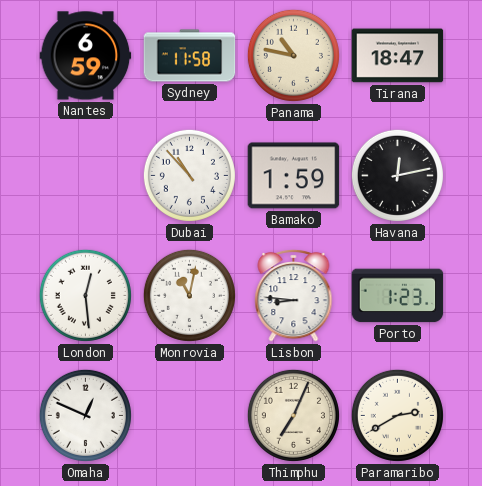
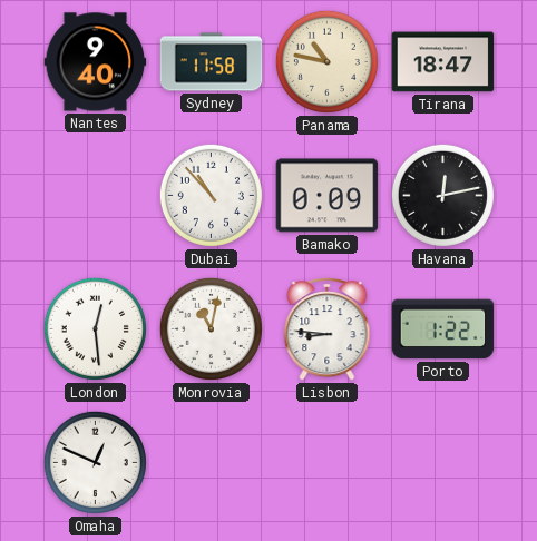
Nantes: 6:59 -> 9:40
Bamako: 1:59 -> 0:09
Porto: 1:23 -> 1:22
Thimphu: 7:04 -> none
Paramaribo: 2:40 -> none
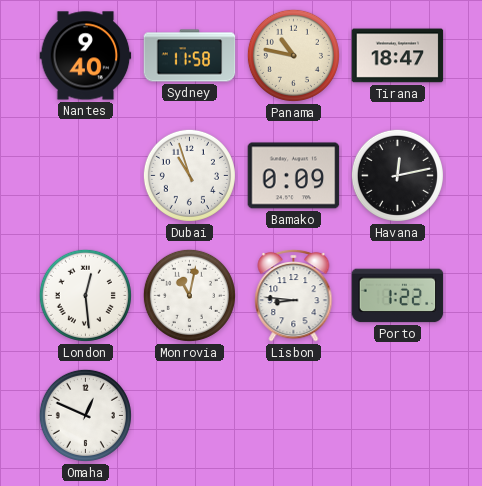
Dubai: 10:53 -> 10:57
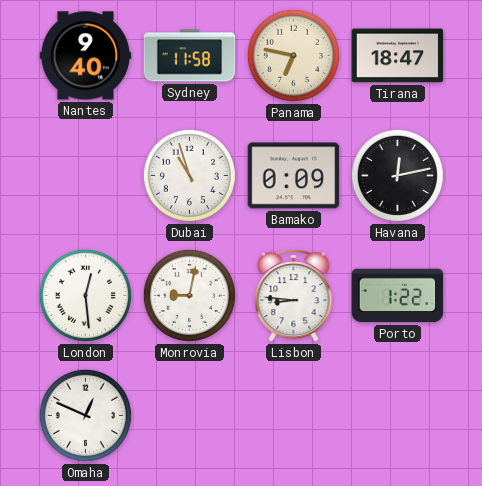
Panama: 10:47 -> 6:47
Monrovia: 11:02 -> 9:02
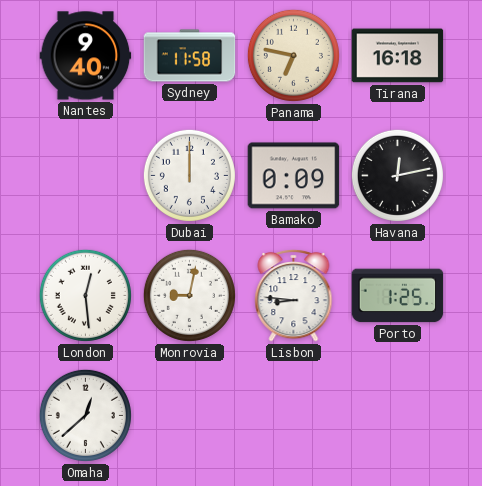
Tirana: 18:47 -> 16:18
Dubai: 10:57 -> 12:00
Porto: 1:22 -> 1:25
Omaha: 12:49 -> 12:38
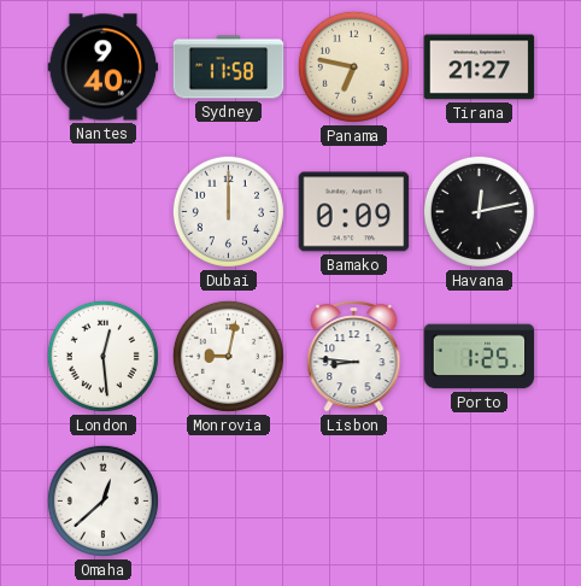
Tirana: 16:18 -> 21:27
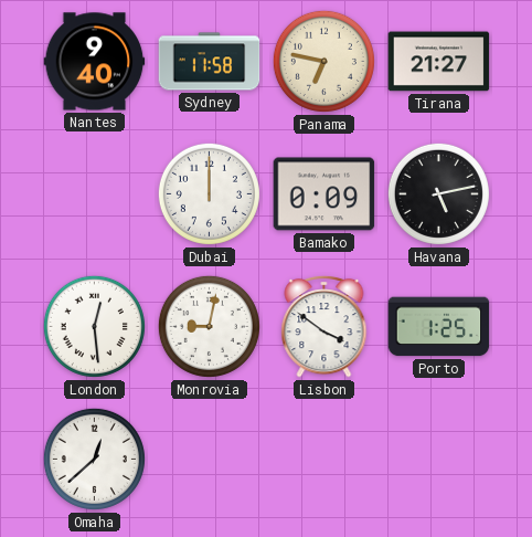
Havana: 12:13 -> 5:13
Lisbon: 8:46 -> 3:51
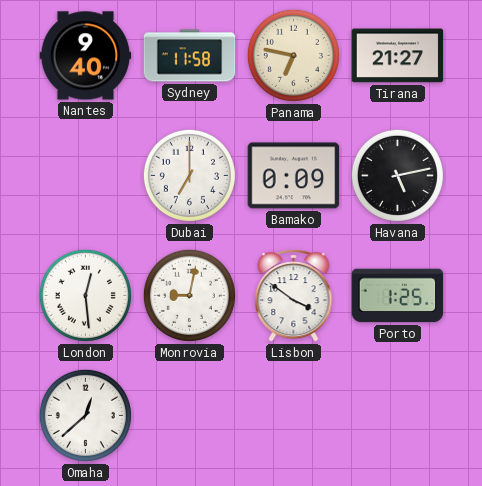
Dubai: 12:00 -> 7:00
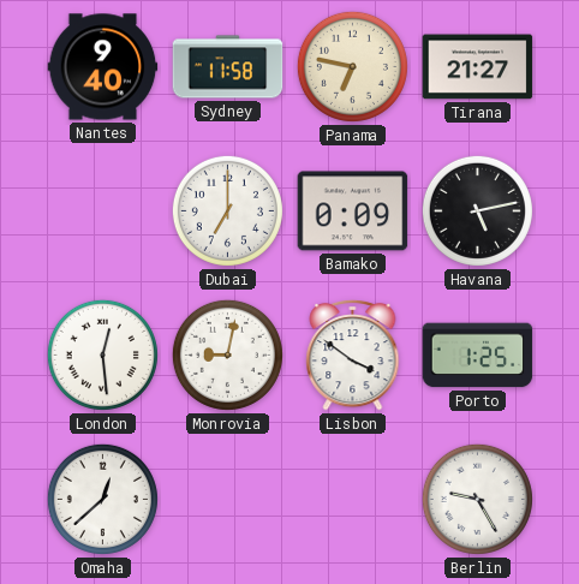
Berlin: none -> 9:25
